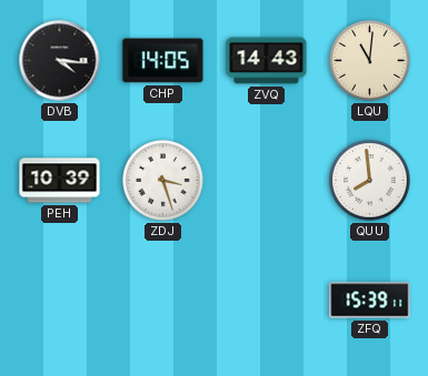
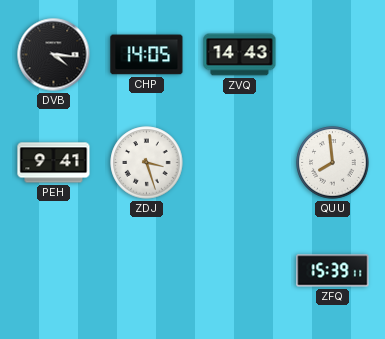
LQU: 11:01 -> none
PEH: 10:39 -> 9:41
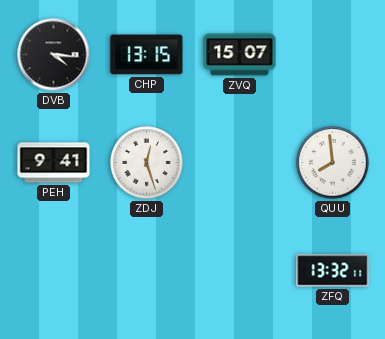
CHP: 14:05 -> 13:15
ZVQ: 14:43 -> 15:07
ZDJ: 3:27 -> 12:27
ZFQ: 15:39 -> 13:32
